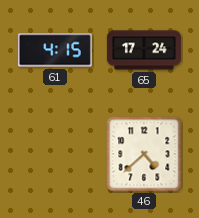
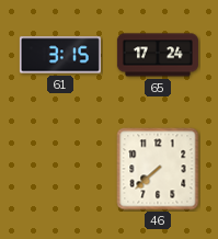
61: 4:15 -> 3:15
46: 4:38 -> 7:38
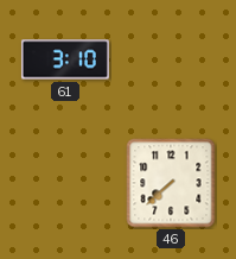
61: 3:15 -> 3:10
65: 17:24 -> none
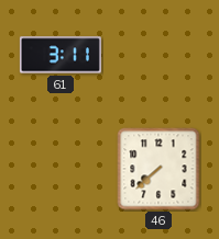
61: 3:10 -> 3:11
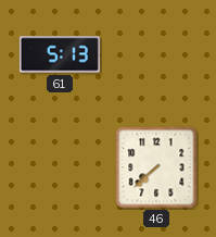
61: 3:11 -> 5:13
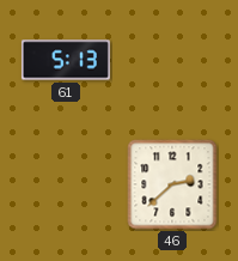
46: 7:38 -> 2:38
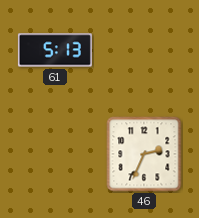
46: 2:38 -> 2:34
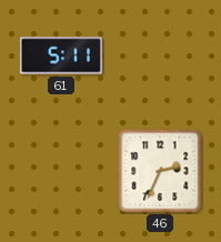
61: 5:13 -> 5:11
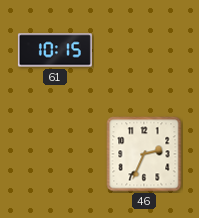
61: 5:11 -> 10:15
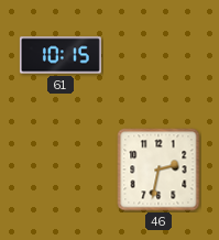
46: 2:34 -> 2:32
